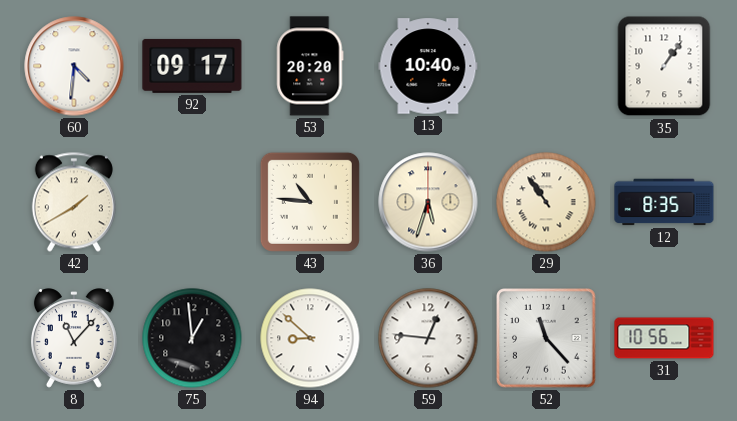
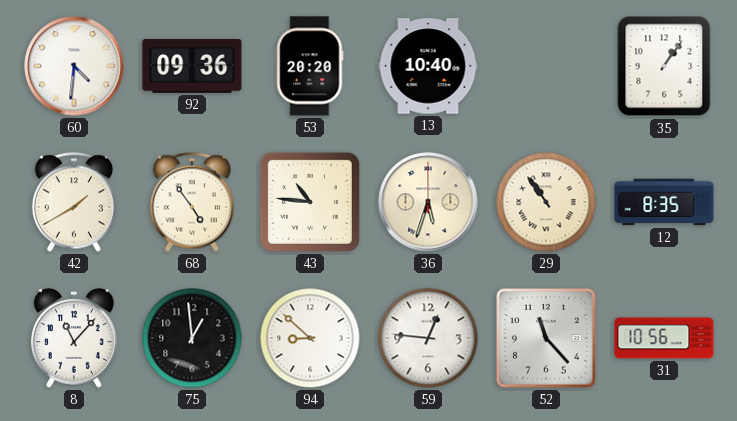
92: 09:17 -> 09:36
68: none -> 4:54
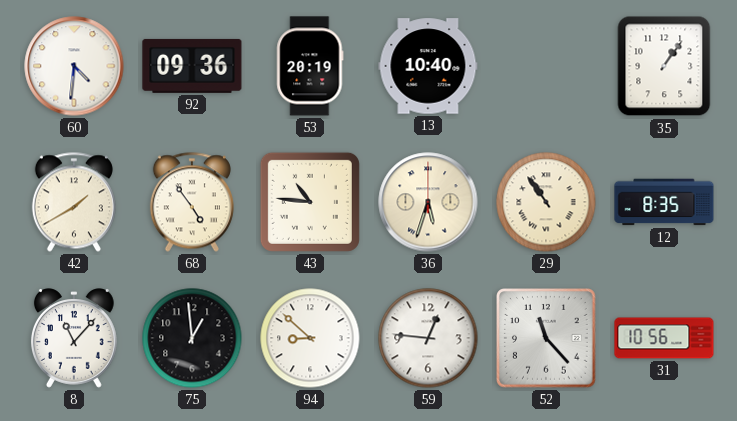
53: 20:20 -> 20:19
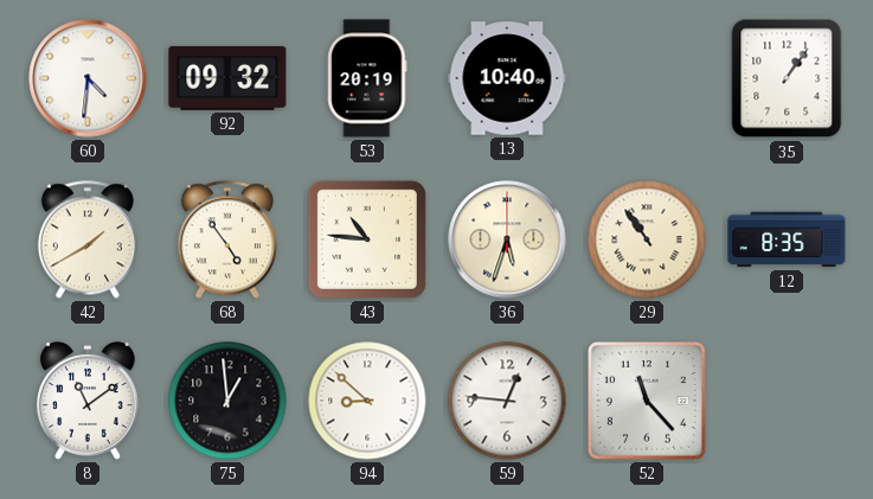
92: 09:36 -> 09:32
8: 11:07 -> 11:09
31: 10:56 -> none
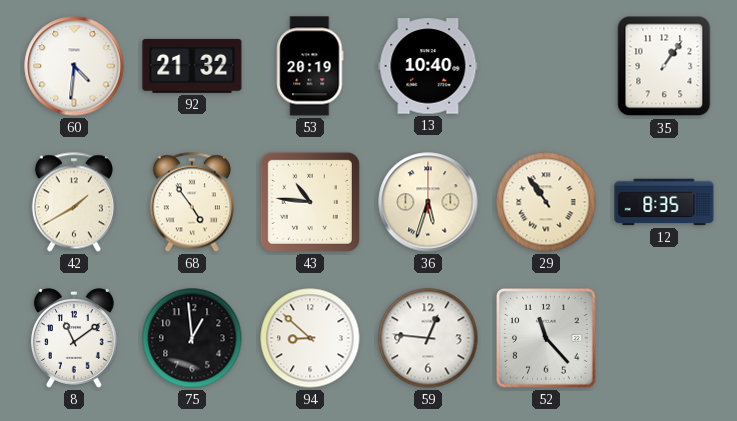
92: 09:32 -> 21:32
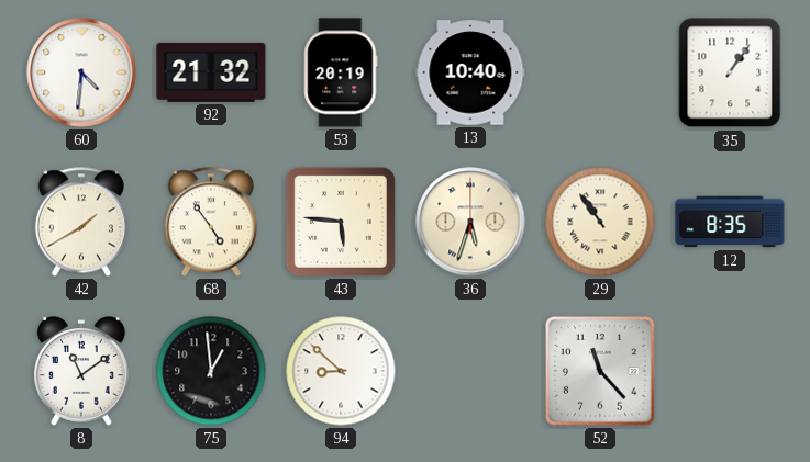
43: 10:46 -> 5:46
59: 12:46 -> none
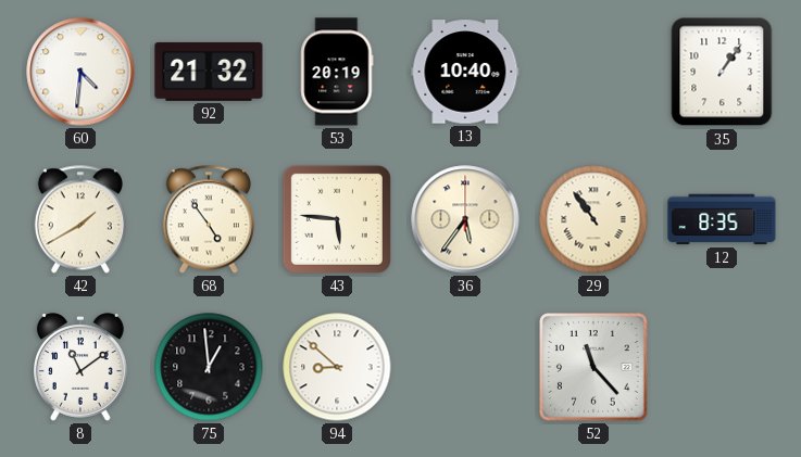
36: 5:33 -> 5:36
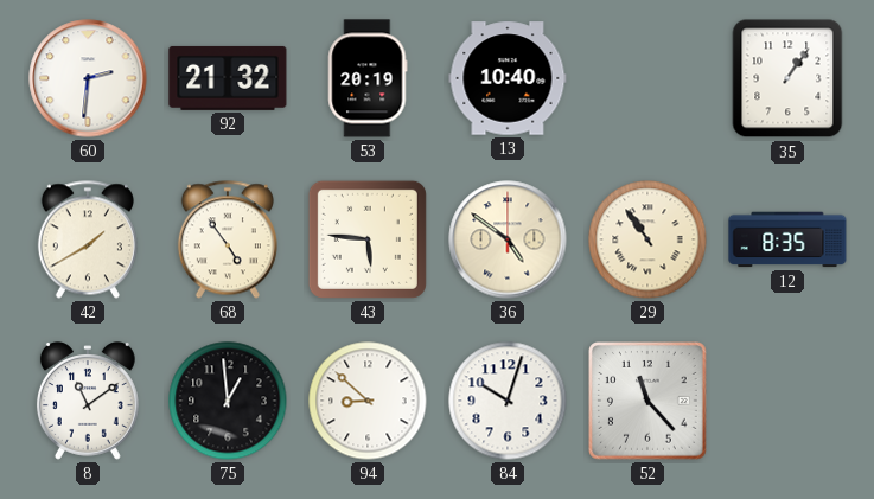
60: 4:31 -> 2:31
36: 5:36 -> 4:51
84: none -> 10:03
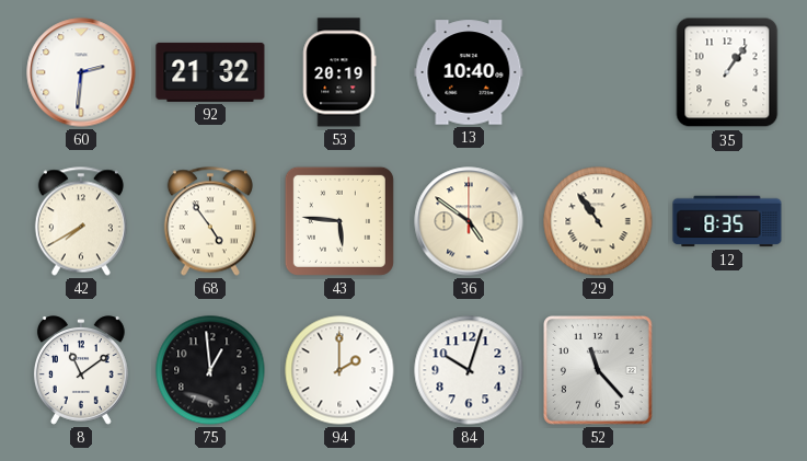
42: 1:40 -> 7:40
94: 8:52 -> 2:00
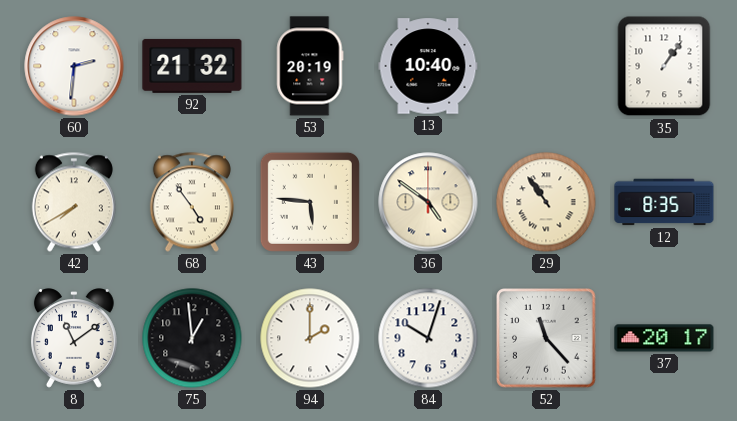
37: none -> 20:17
